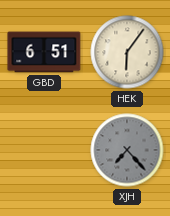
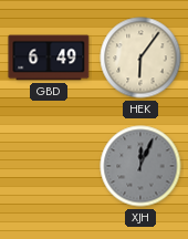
GBD: 6:51 -> 6:49
XJH: 7:23 -> 12:04
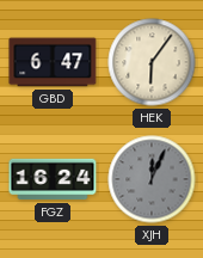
GBD: 6:49 -> 6:47
FGZ: none -> 16:24
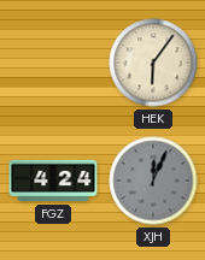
GBD: 6:47 -> none
FGZ: 16:24 -> 4:24
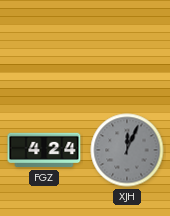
HEK: 6:06 -> none
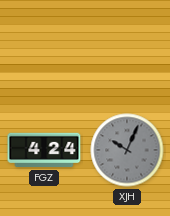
XJH: 12:04 -> 10:04
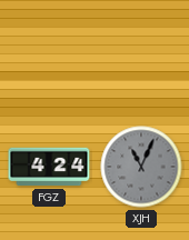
XJH: 10:04 -> 11:04
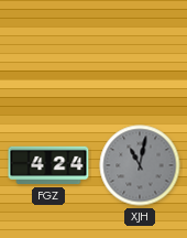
XJH: 11:04 -> 11:02
